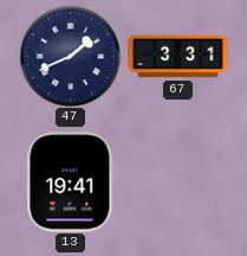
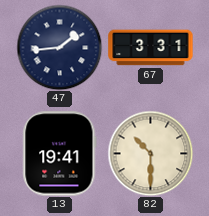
47: 1:41 -> 1:44
82: none -> 10:30
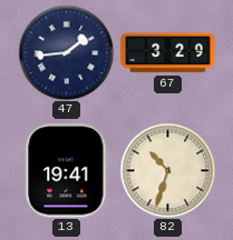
67: 3:31 -> 3:29
82: 10:30 -> 10:33
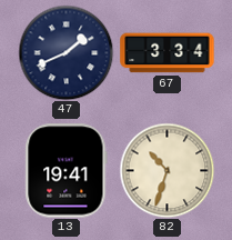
47: 1:44 -> 1:41
67: 3:29 -> 3:34
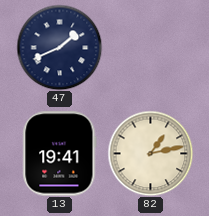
67: 3:34 -> none
82: 10:33 -> 1:13
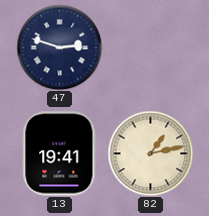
47: 1:41 -> 2:48
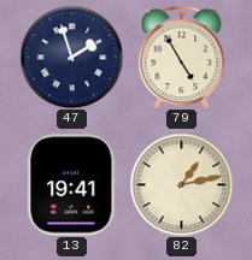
47: 2:48 -> 1:57
79: none -> 4:55
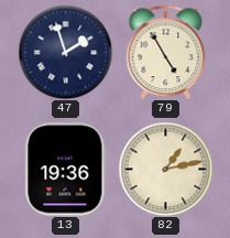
13: 19:41 -> 19:36
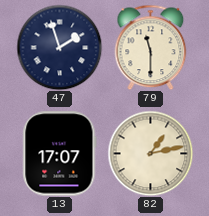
79: 4:55 -> 11:30
13: 19:36 -> 17:07
